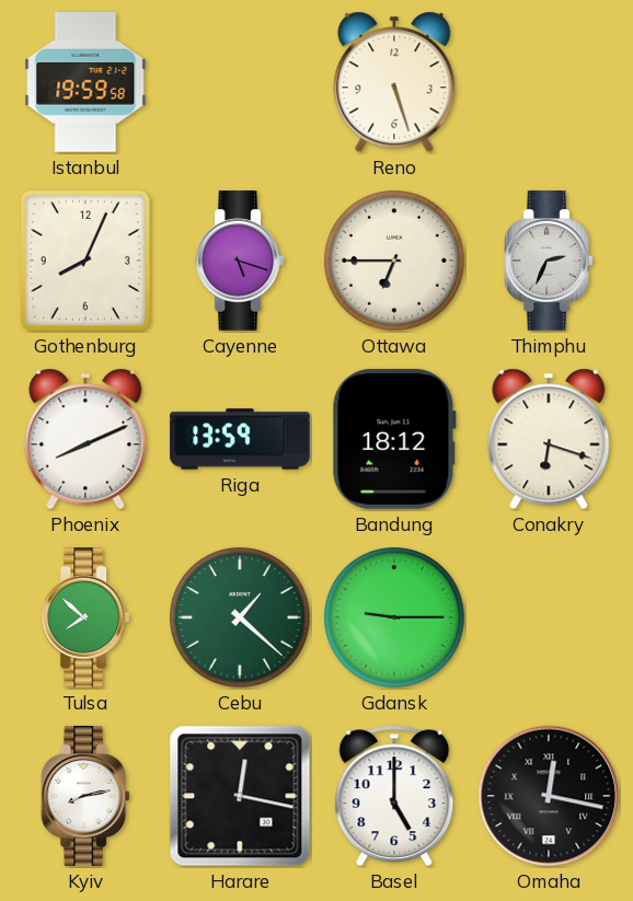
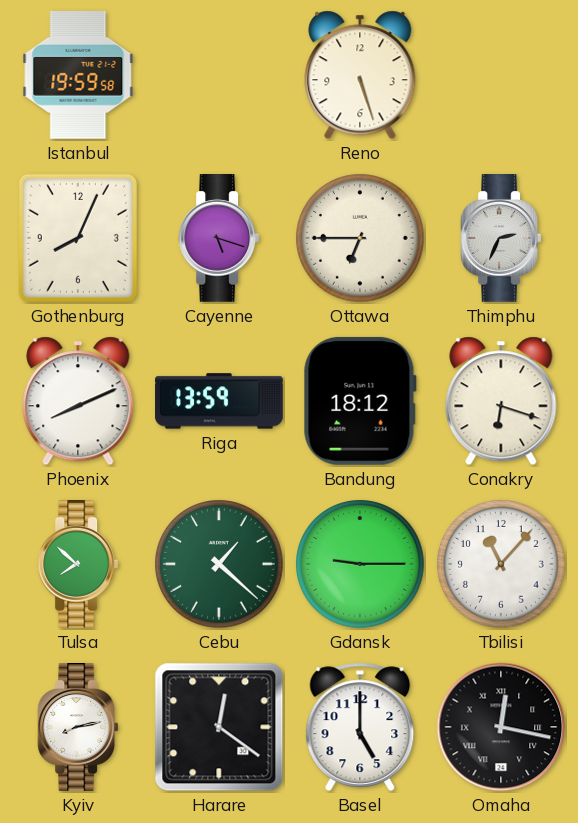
Tbilisi: none -> 11:07
Harare: 12:17 -> 12:21
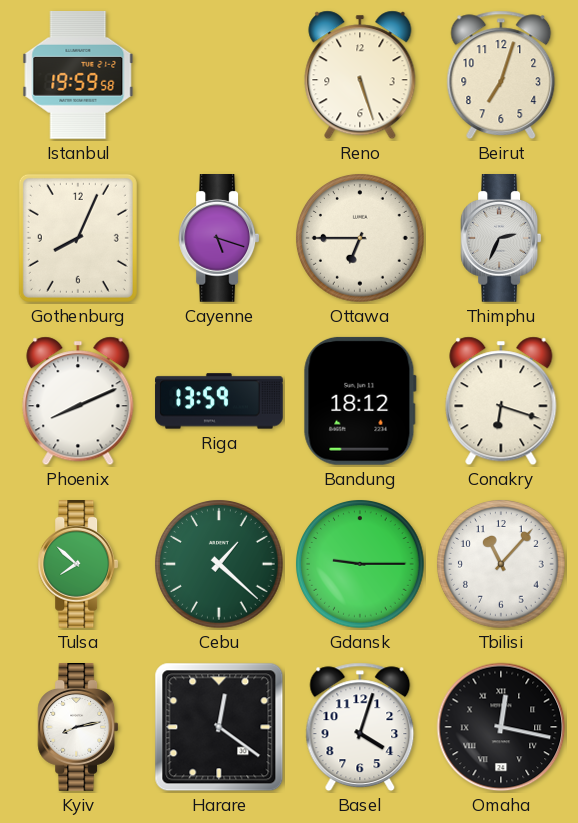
Beirut: none -> 7:03
Basel: 5:00 -> 4:03
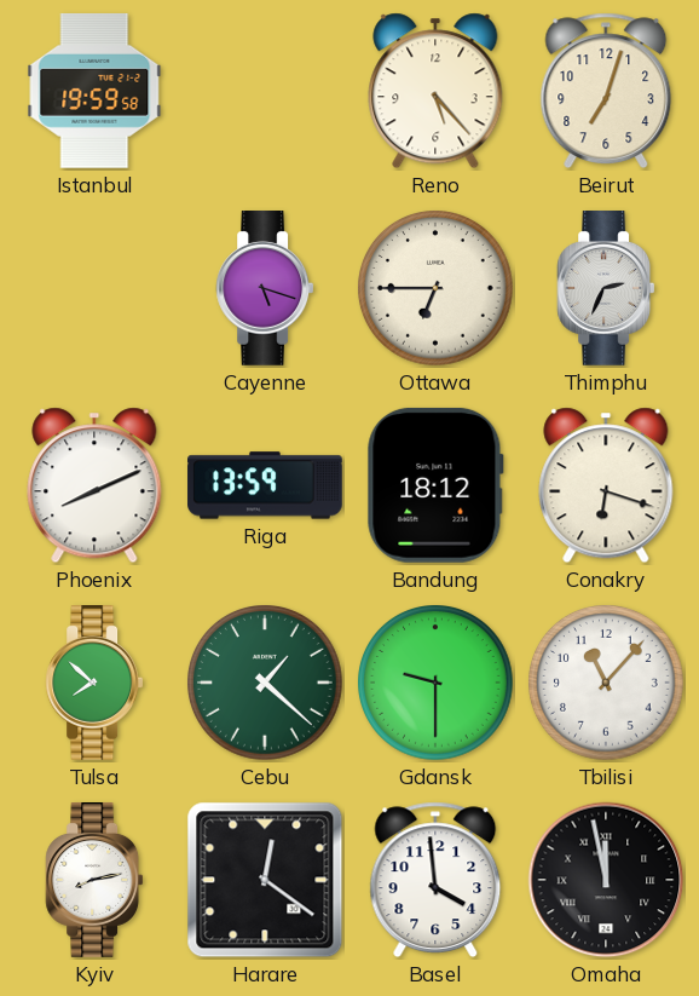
Reno: 5:27 -> 5:23
Gothenburg: 8:04 -> none
Gdansk: 9:15 -> 9:30
Basel: 4:03 -> 3:59
Omaha: 12:17 -> 11:58
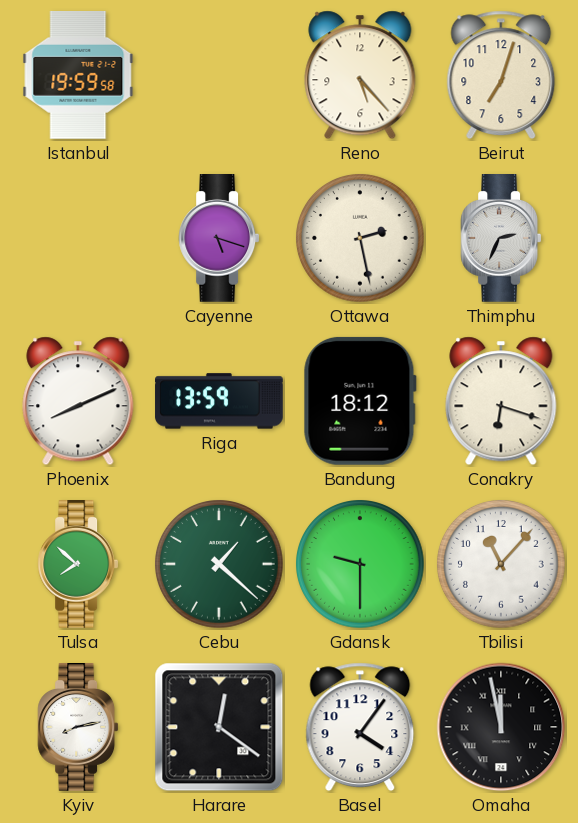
Ottawa: 6:45 -> 2:28
Basel: 3:59 -> 4:06
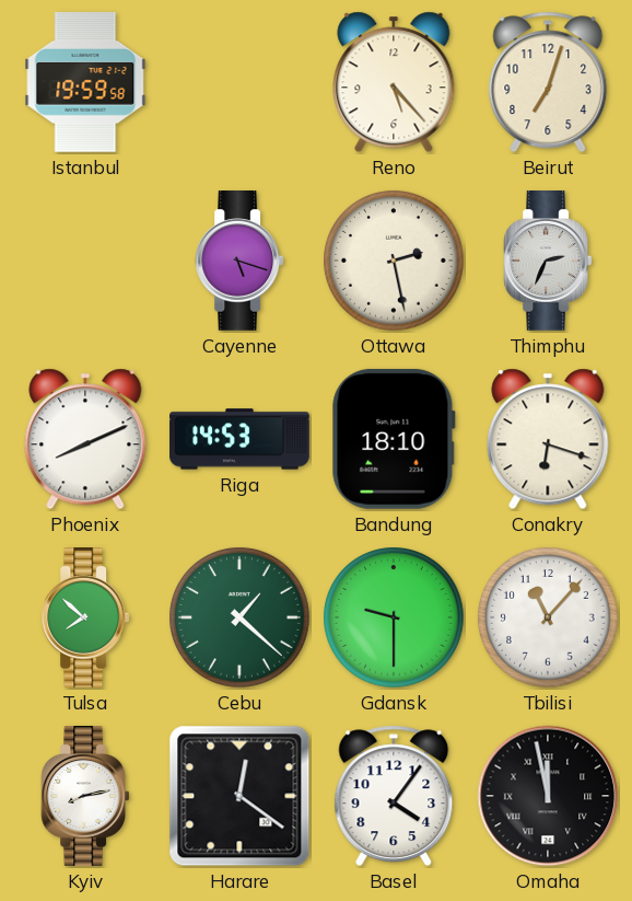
Riga: 13:59 -> 14:53
Bandung: 18:12 -> 18:10
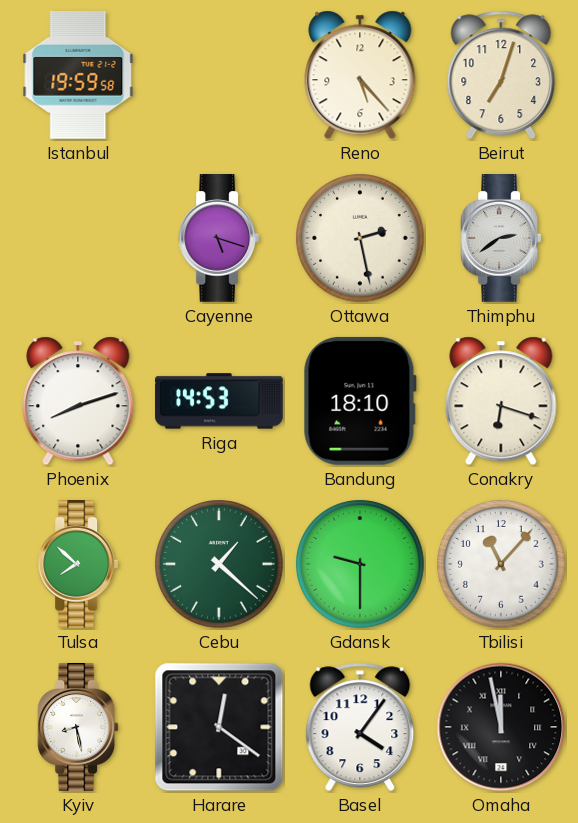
Thimphu: 2:34 -> 2:39
Phoenix: 8:11 -> 8:12
Kyiv: 8:13 -> 8:28
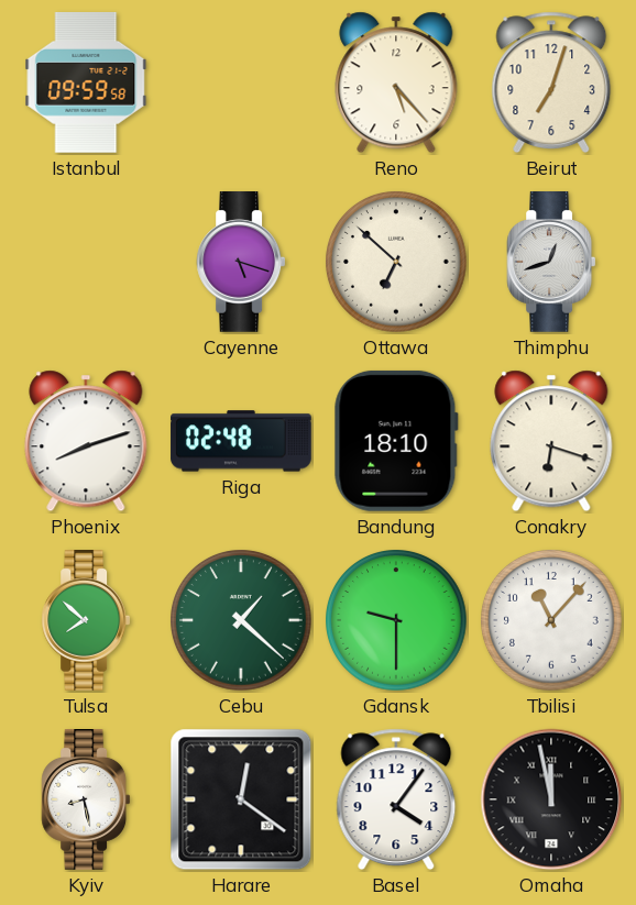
Istanbul: 19:59 -> 09:59
Ottawa: 2:28 -> 6:52
Thimphu: 2:39 -> 12:42
Riga: 14:53 -> 02:48
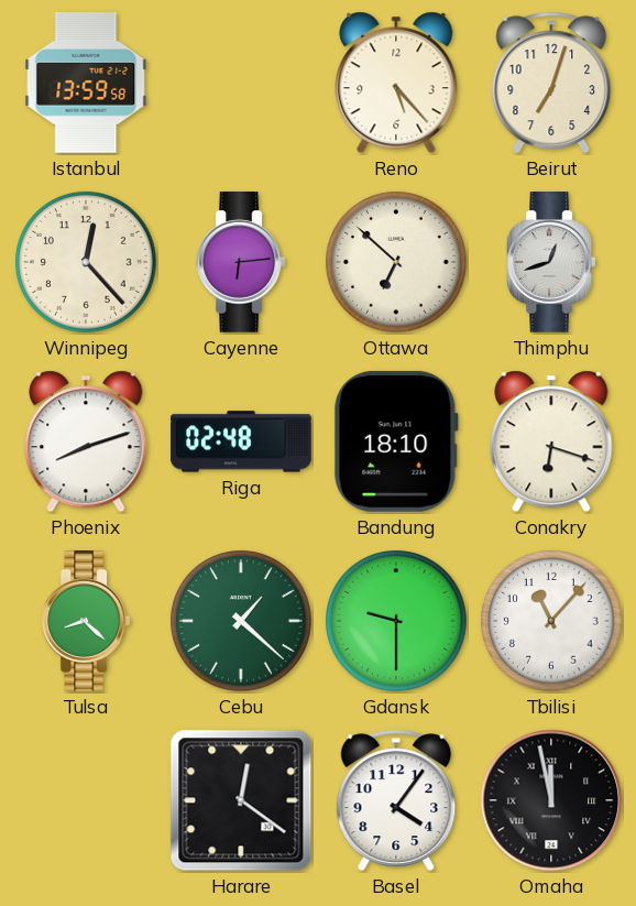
Istanbul: 09:59 -> 13:59
Winnipeg: none -> 12:23
Cayenne: 5:18 -> 6:14
Tulsa: 7:52 -> 8:22
Kyiv: 8:28 -> none
